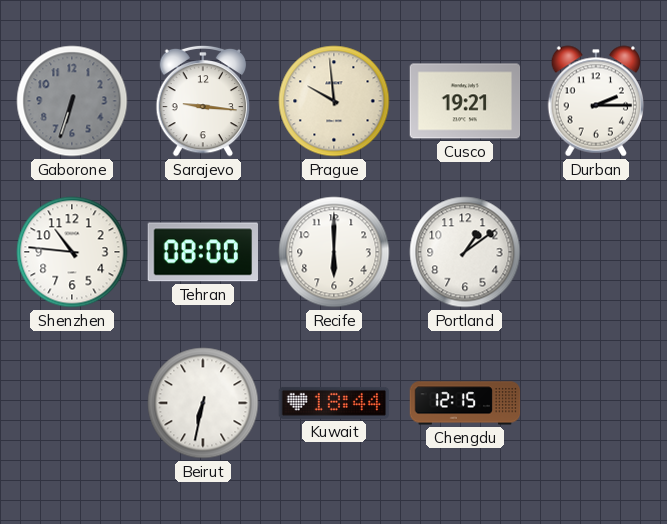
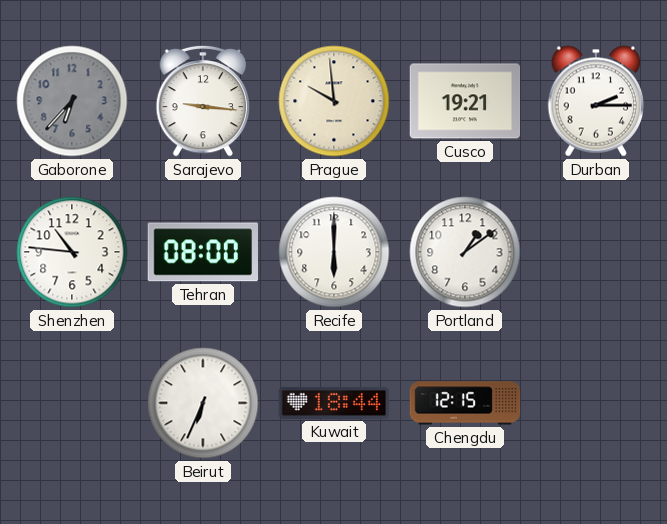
Gaborone: 6:33 -> 6:37
Beirut: 6:32 -> 6:34
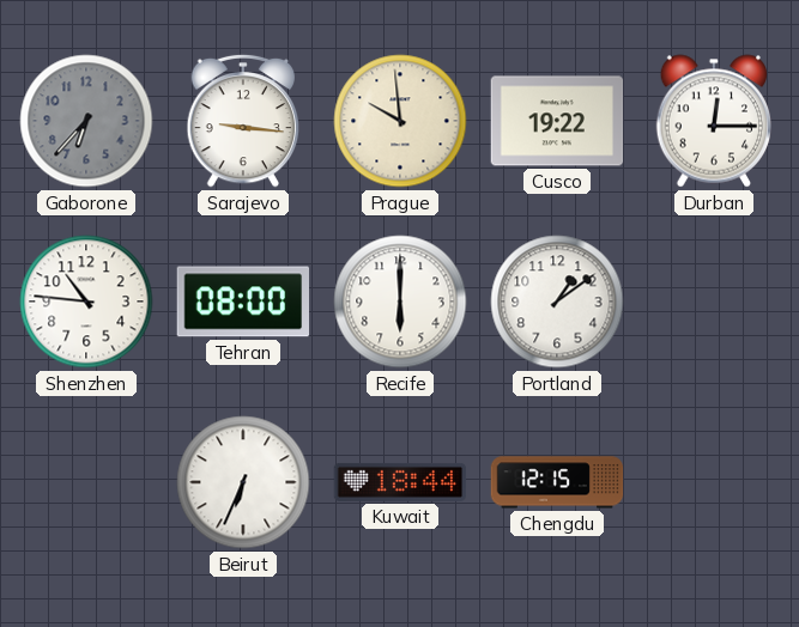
Cusco: 19:21 -> 19:22
Durban: 2:15 -> 12:15
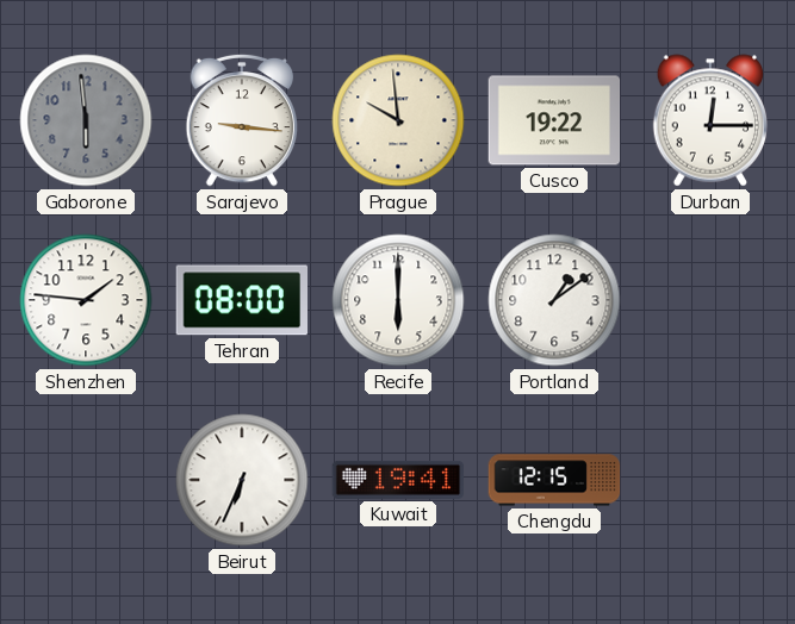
Gaborone: 6:37 -> 5:59
Shenzhen: 10:46 -> 1:46
Kuwait: 18:44 -> 19:41
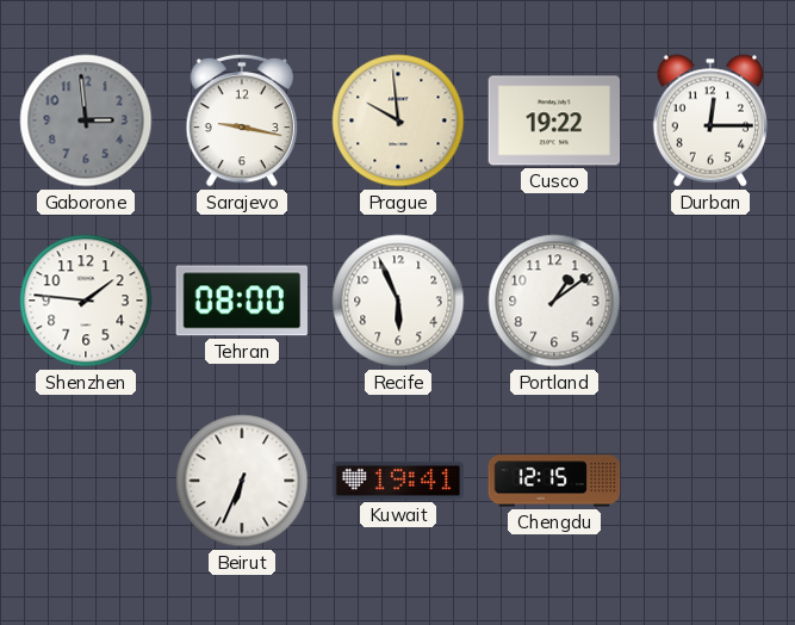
Gaborone: 5:59 -> 2:59
Sarajevo: 9:16 -> 9:17
Recife: 6:00 -> 5:56
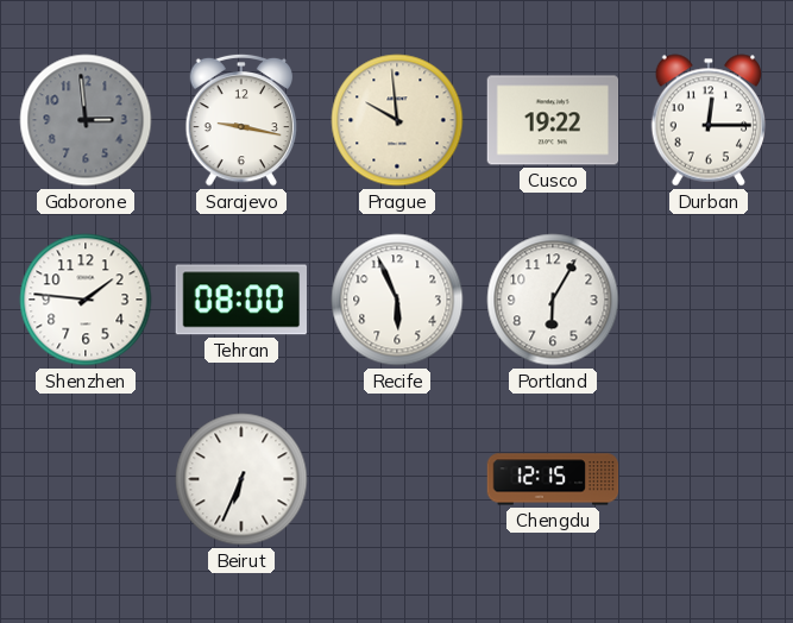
Portland: 1:09 -> 6:05
Kuwait: 19:41 -> none
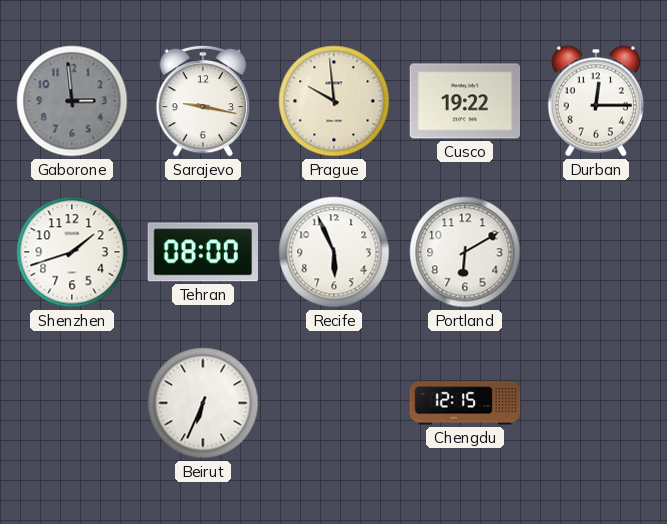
Shenzhen: 1:46 -> 1:42
Portland: 6:05 -> 6:10
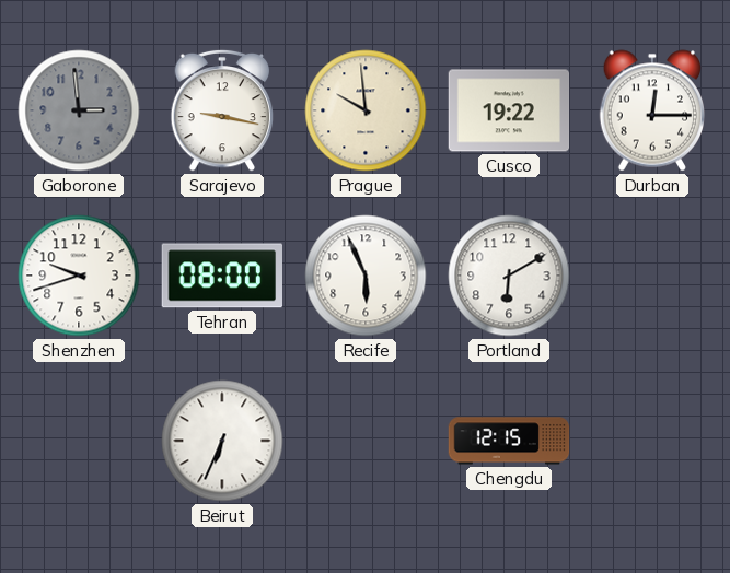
Shenzhen: 1:42 -> 9:42
